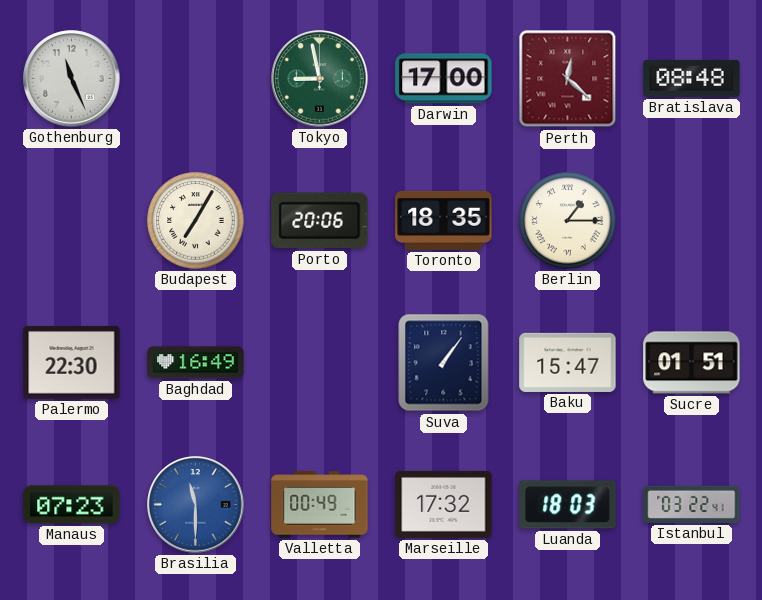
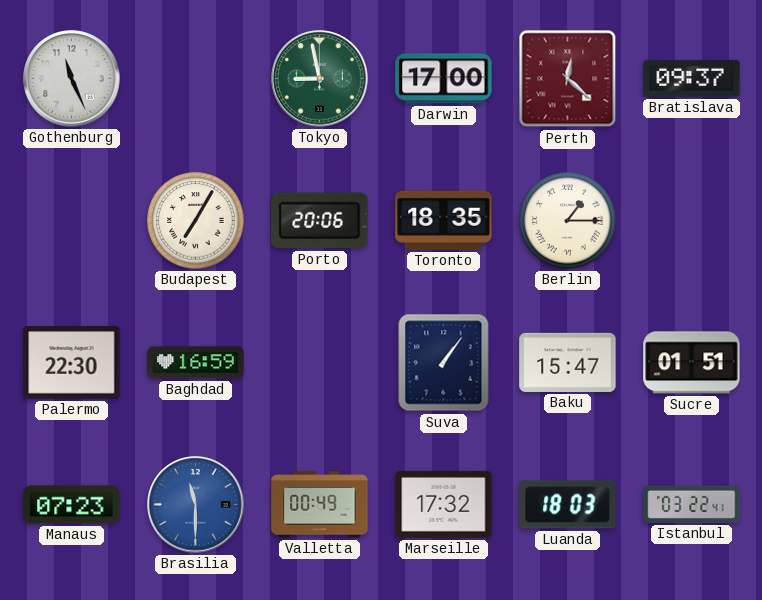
Bratislava: 08:48 -> 09:37
Baghdad: 16:49 -> 16:59
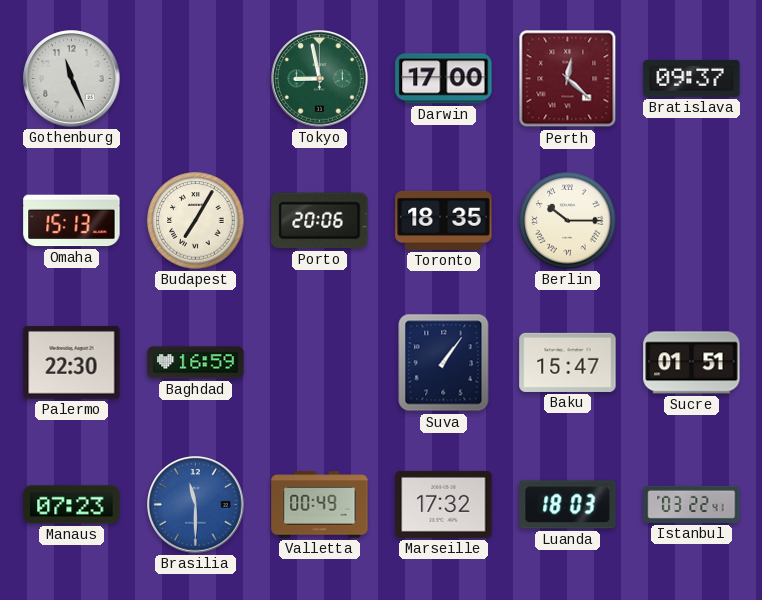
Omaha: none -> 15:13
Berlin: 1:15 -> 10:15
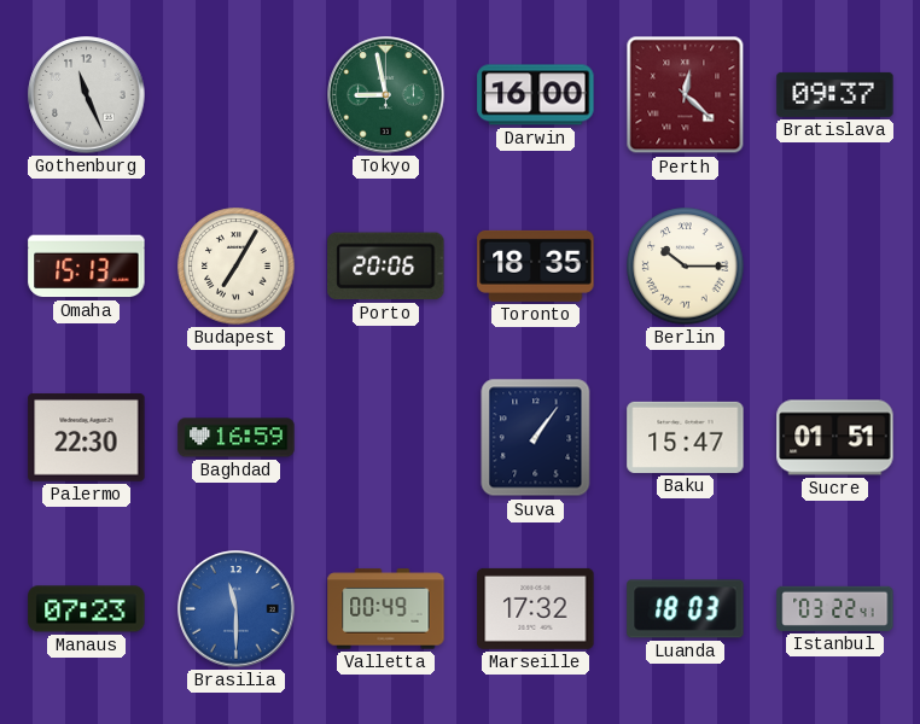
Darwin: 17:00 -> 16:00
